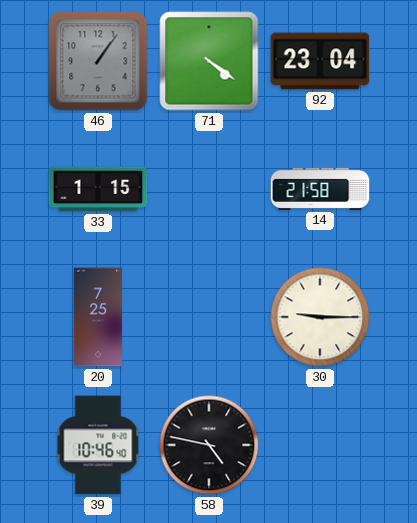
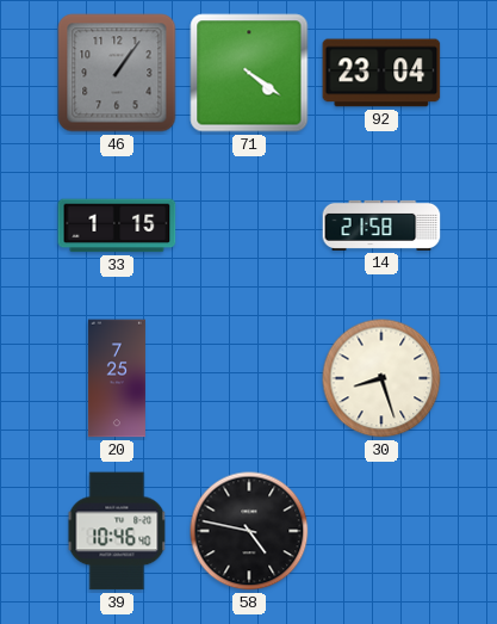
30: 9:15 -> 8:27
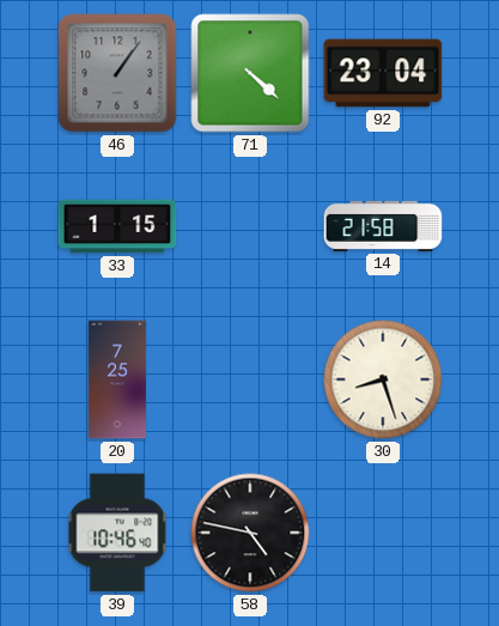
71: 4:21 -> 4:22
